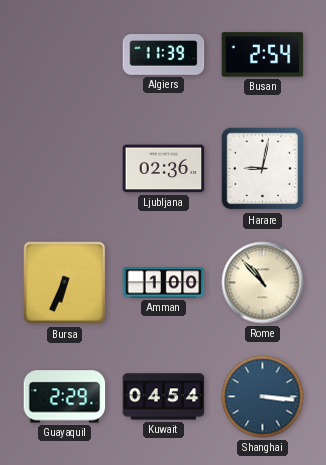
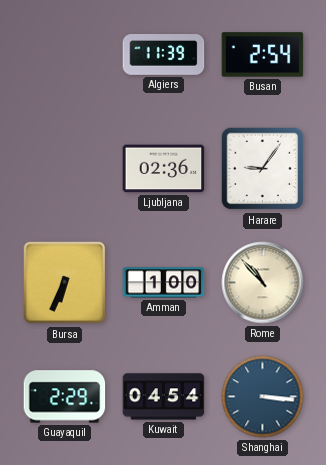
Harare: 9:02 -> 9:06
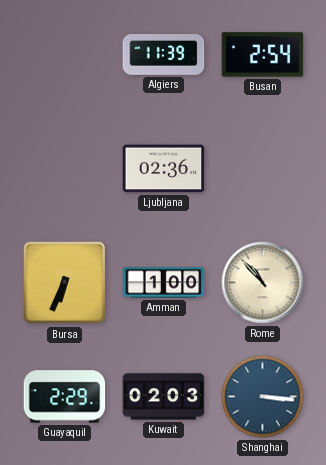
Harare: 9:06 -> none
Kuwait: 04:54 -> 02:03
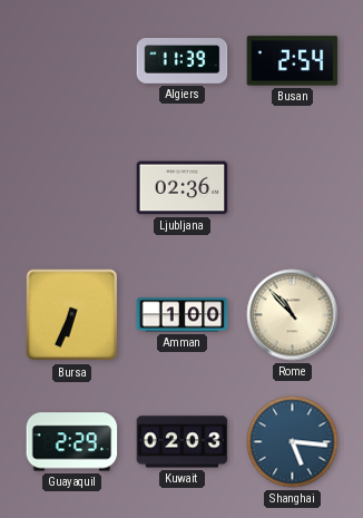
Shanghai: 3:16 -> 5:16
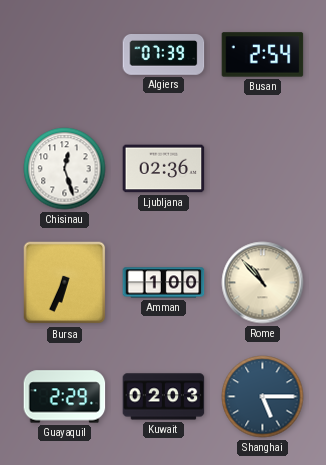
Algiers: 11:39 -> 07:39
Chisinau: none -> 12:27
Shanghai: 5:16 -> 5:15
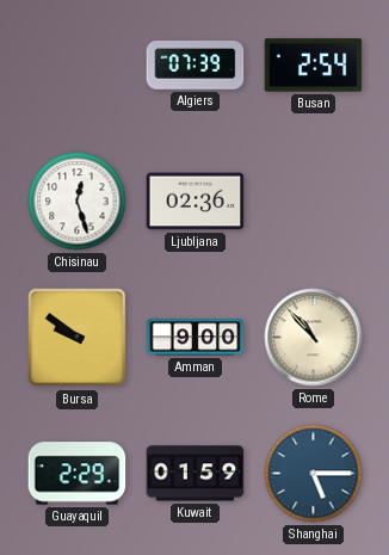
Bursa: 6:34 -> 9:51
Amman: 1:00 -> 9:00
Kuwait: 02:03 -> 01:59
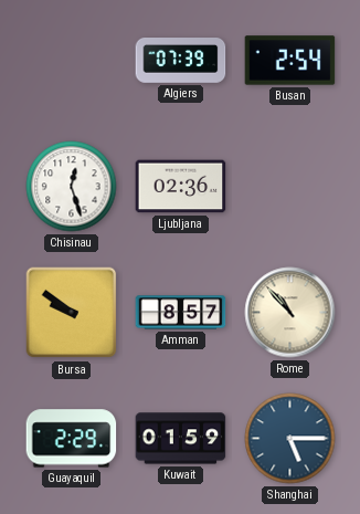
Amman: 9:00 -> 8:57
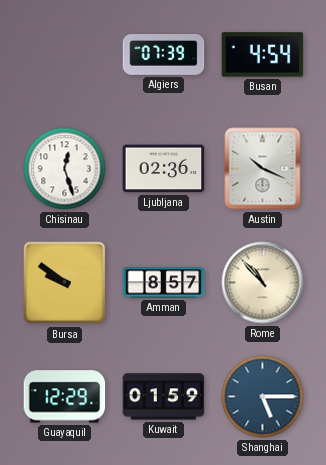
Busan: 2:54 -> 4:54
Austin: none -> 10:19
Guayaquil: 2:29 -> 12:29
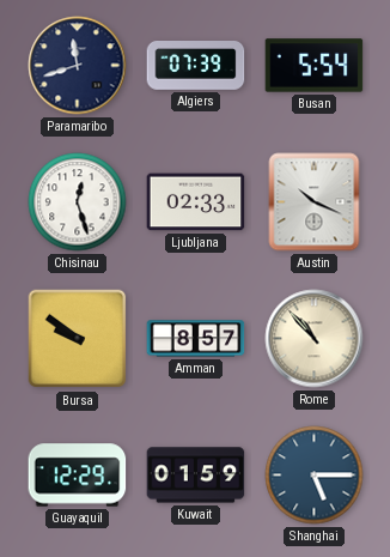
Paramaribo: none -> 11:42
Busan: 4:54 -> 5:54
Ljubljana: 02:36 -> 02:33
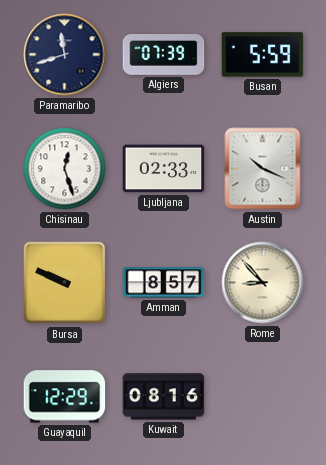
Busan: 5:54 -> 5:59
Bursa: 9:51 -> 9:49
Rome: 10:53 -> 8:53
Kuwait: 01:59 -> 08:16
Shanghai: 5:15 -> none
